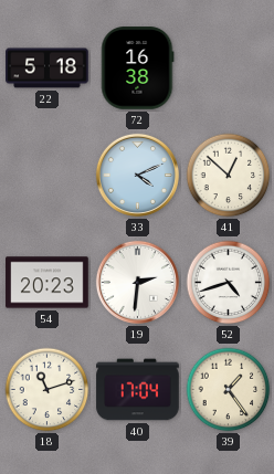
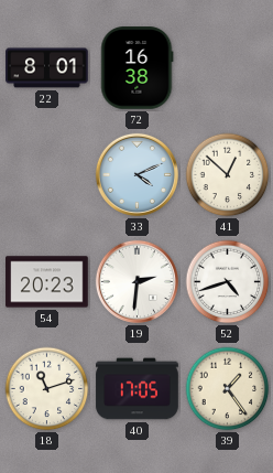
22: 5:18 -> 8:01
40: 17:04 -> 17:05
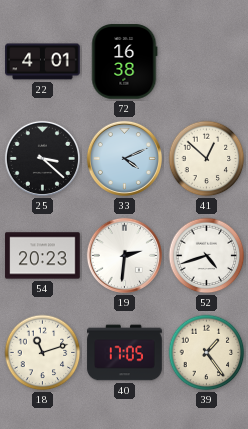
22: 8:01 -> 4:01
25: none -> 3:22
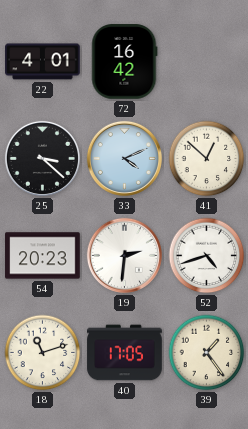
72: 16:38 -> 16:42
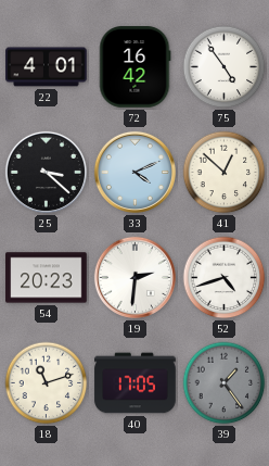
75: none -> 4:54
39 dial: cream -> grey
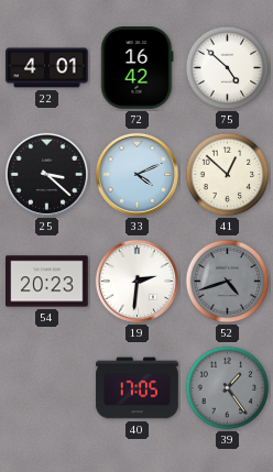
75: 4:54 -> 4:52
52 dial: white -> grey
18: 11:12 -> none
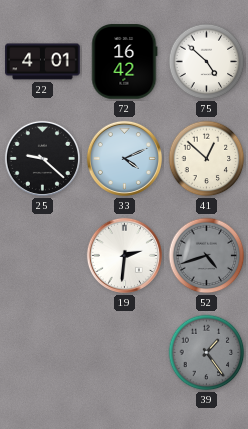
25: 3:22 -> 9:22
54: 20:23 -> none
40: 17:05 -> none
